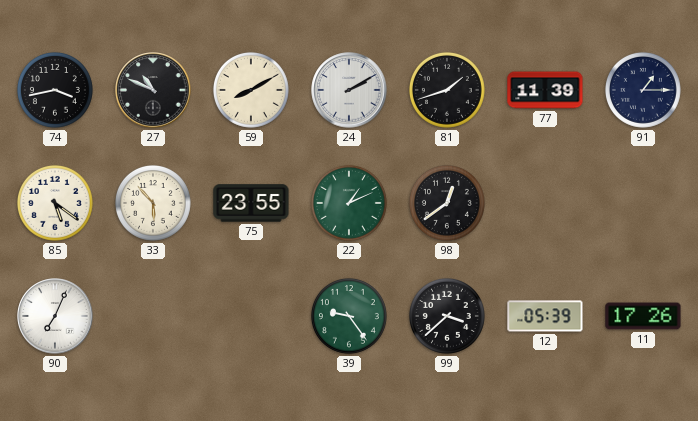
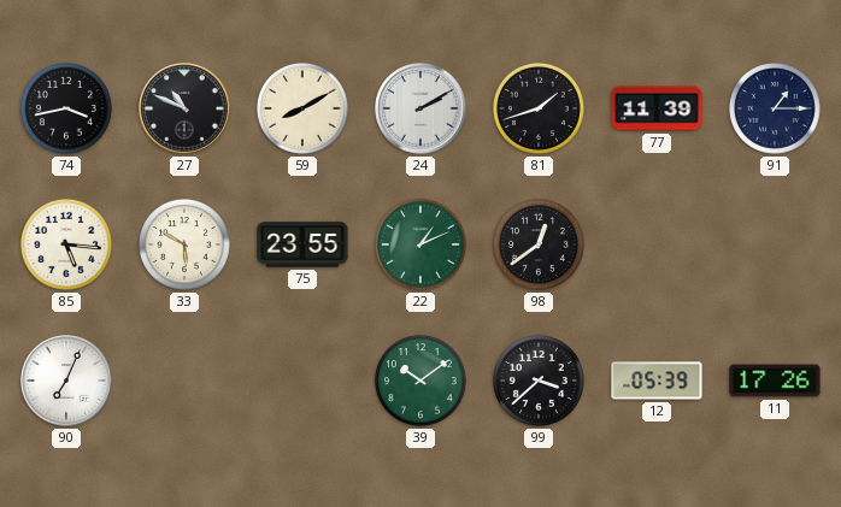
85: 5:21 -> 5:16
33: 5:53 -> 5:50
39: 9:24 -> 10:09
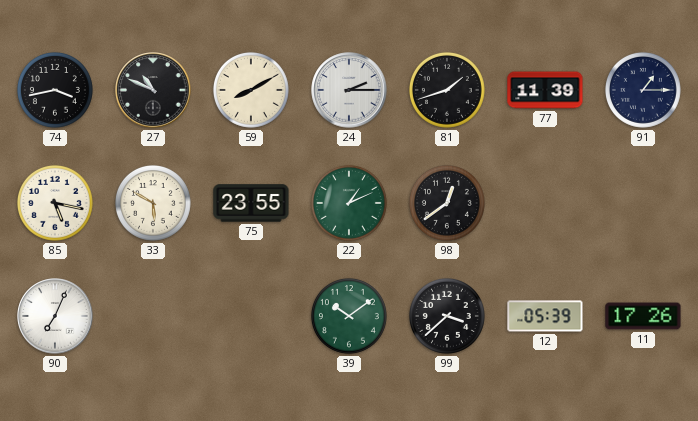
24: 2:10 -> 2:15
85: 5:16 -> 5:17
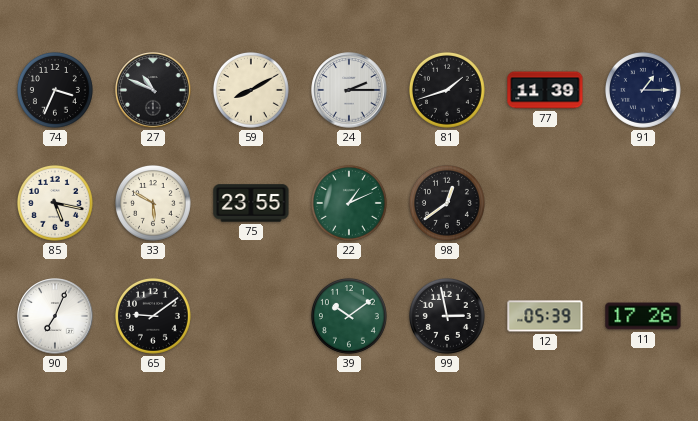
74: 3:43 -> 3:34
65: none -> 9:09
99: 3:38 -> 2:58
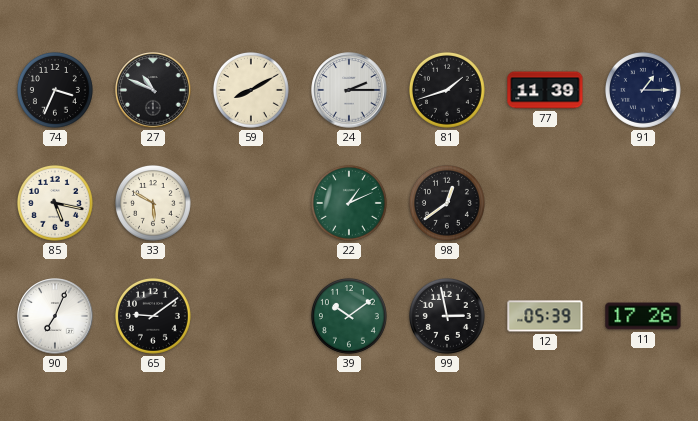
75: 23:55 -> none
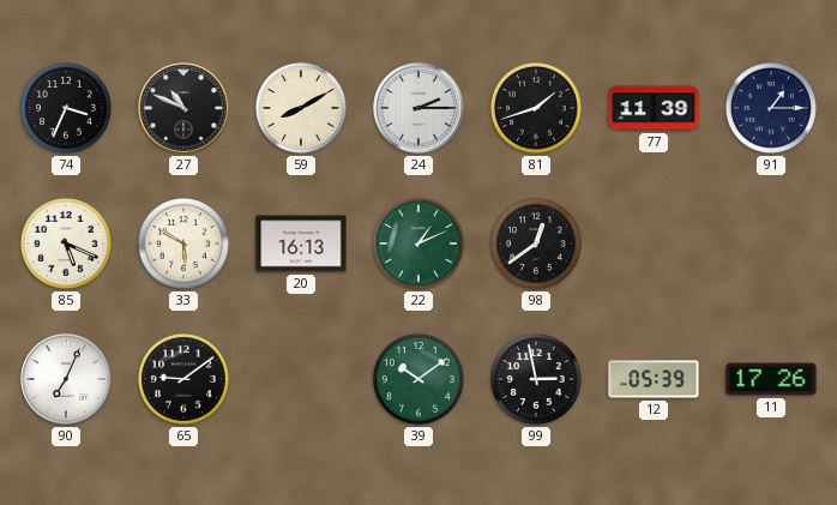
85: 5:17 -> 5:19
20: none -> 16:13
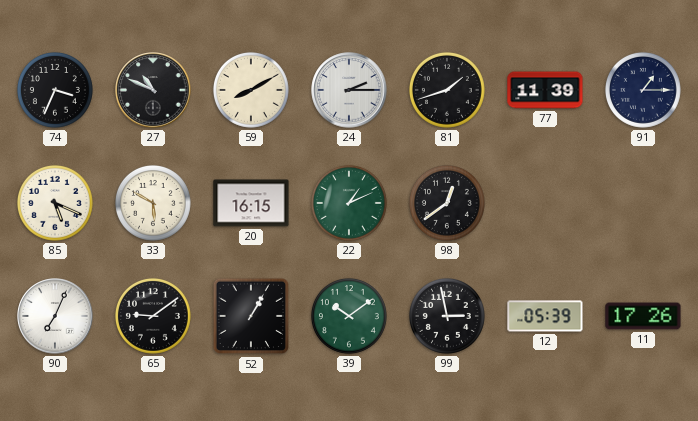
20: 16:13 -> 16:15
52: none -> 1:05
